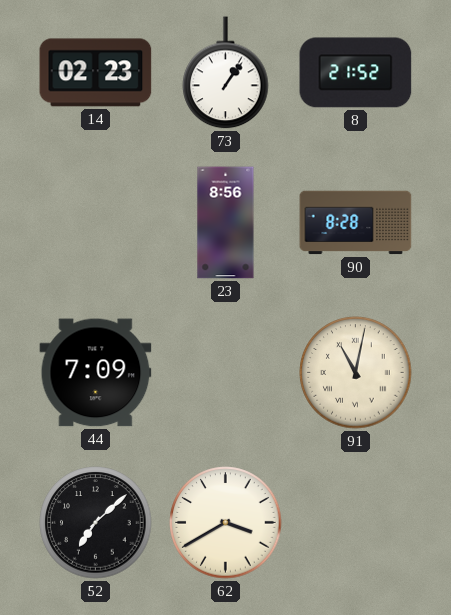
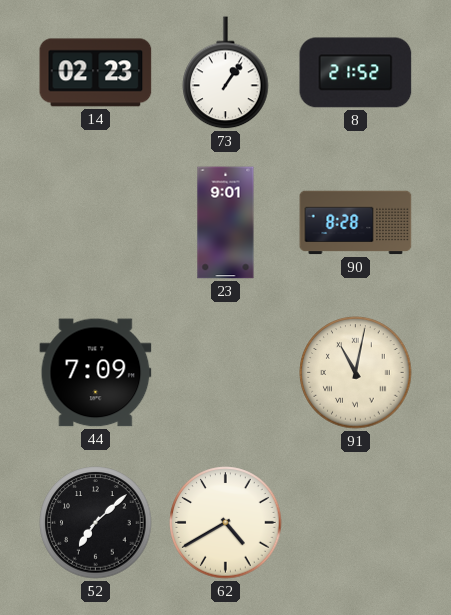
23: 8:56 -> 9:01
62: 3:40 -> 4:40
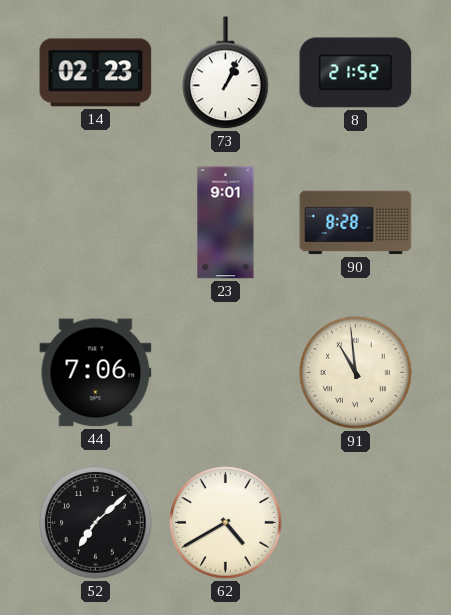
73: 1:06 -> 1:04
44: 7:09 -> 7:06
91: 11:02 -> 10:59
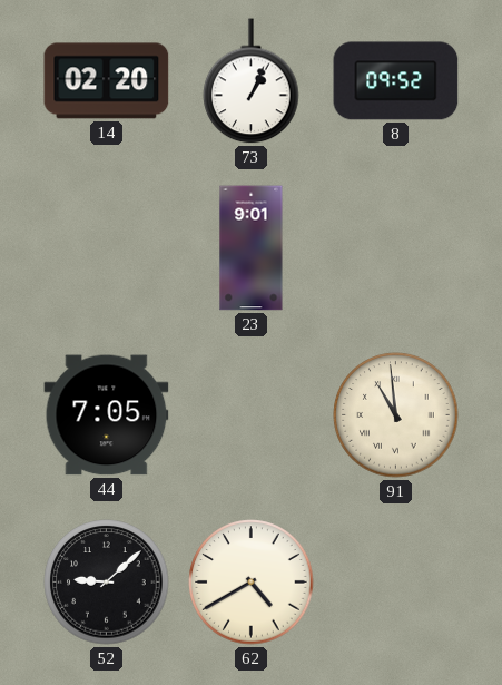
14: 02:23 -> 02:20
8: 21:52 -> 09:52
90: 8:28 -> none
44: 7:06 -> 7:05
52: 7:08 -> 9:08
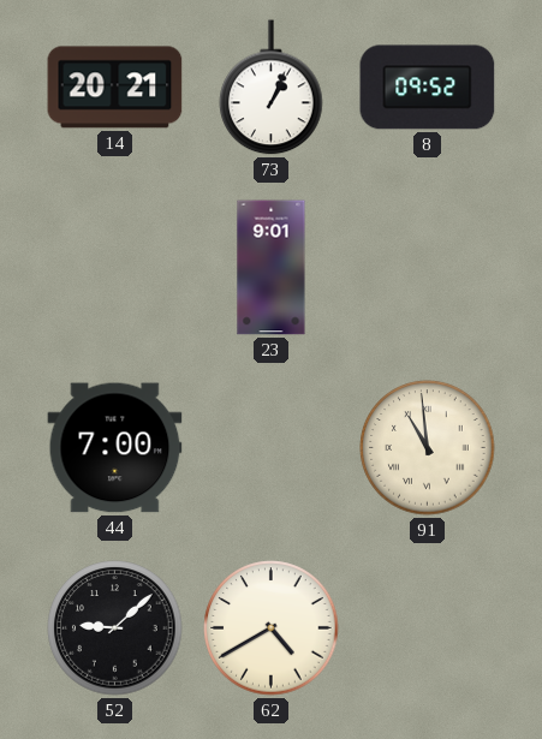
14: 02:20 -> 20:21
44: 7:05 -> 7:00
